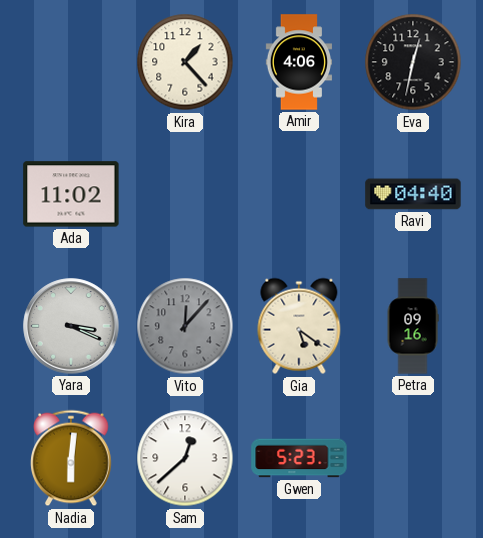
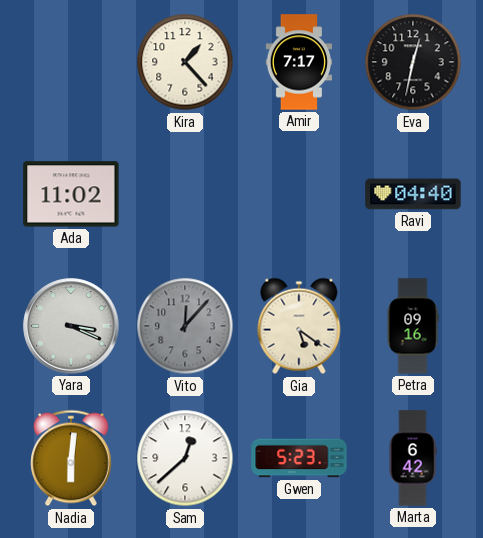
Amir: 4:06 -> 7:17
Marta: none -> 6:42
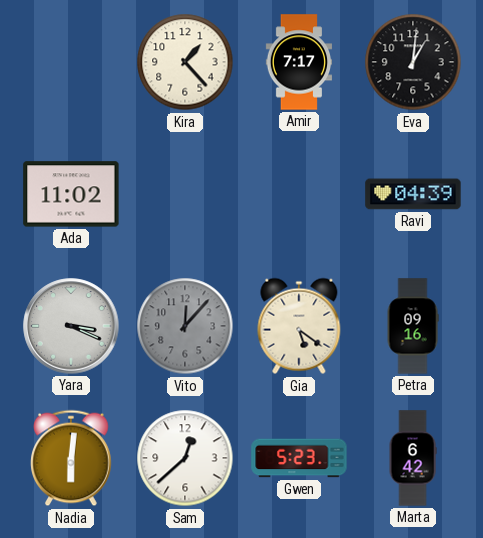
Eva: 12:32 -> 1:01
Ravi: 04:40 -> 04:39
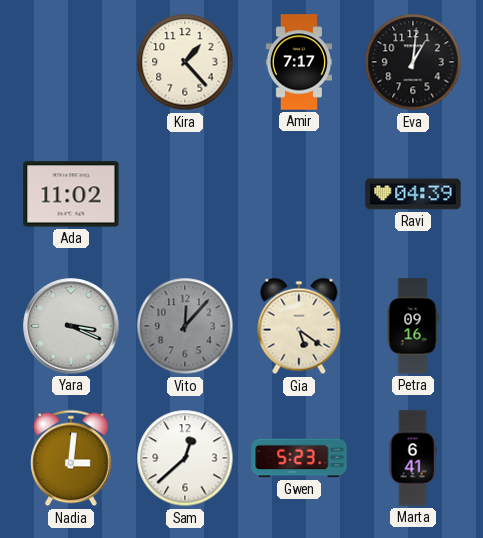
Nadia: 6:01 -> 3:01
Marta: 6:42 -> 6:41
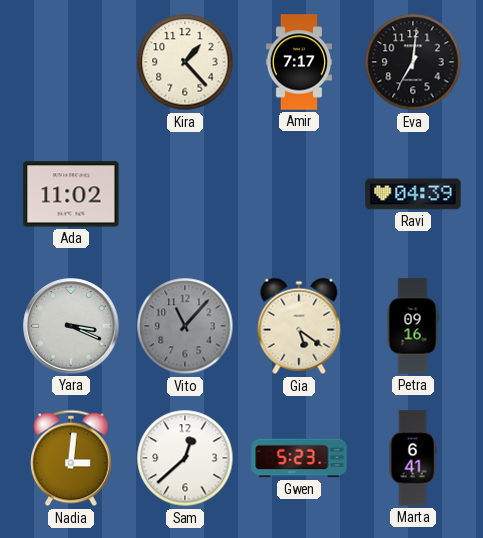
Eva: 1:01 -> 7:01
Vito: 12:07 -> 11:07
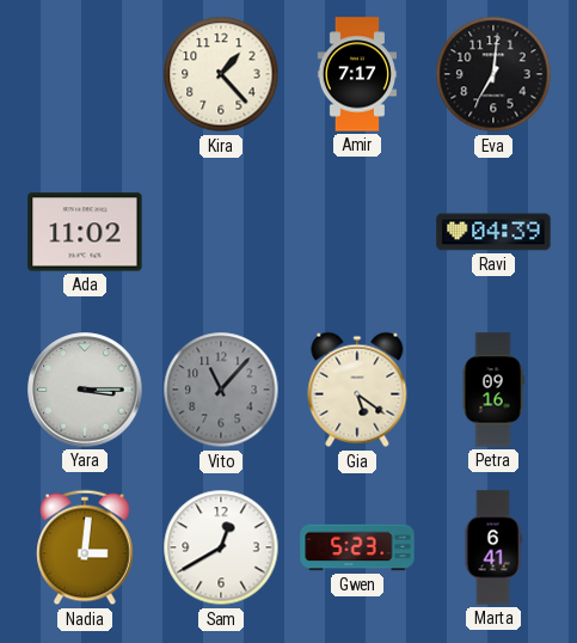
Yara: 3:19 -> 3:15
Sam: 12:38 -> 12:40
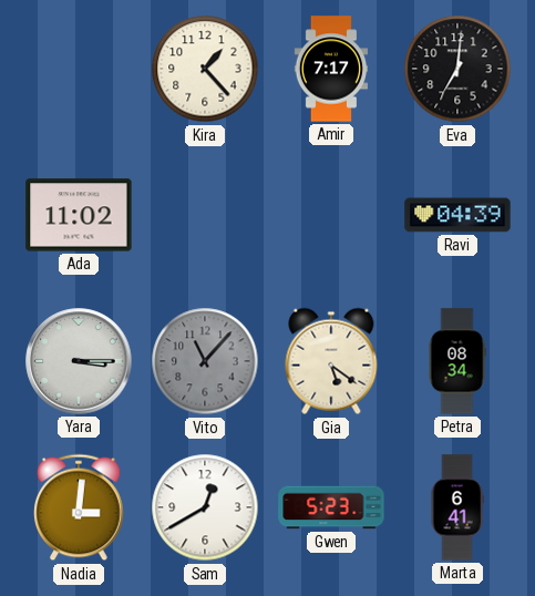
Petra: 09:16 -> 08:34
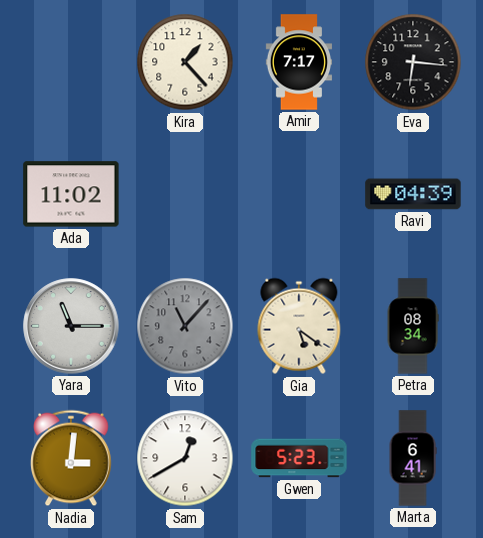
Eva: 7:01 -> 6:16
Yara: 3:15 -> 11:15
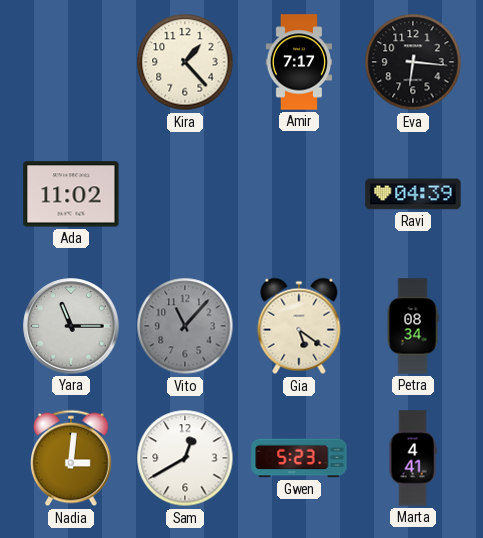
Marta: 6:41 -> 4:41
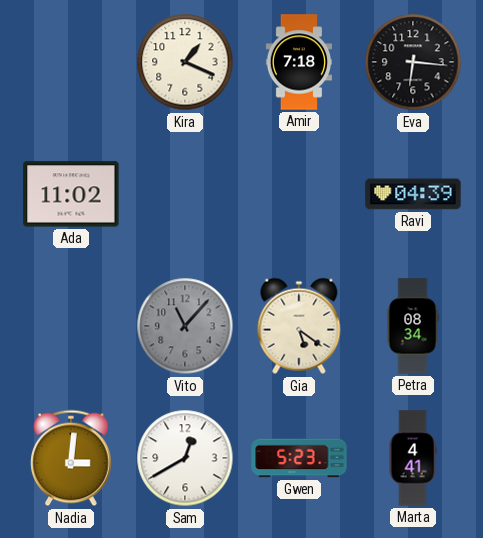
Kira: 1:23 -> 1:19
Amir: 7:17 -> 7:18
Yara: 11:15 -> none
